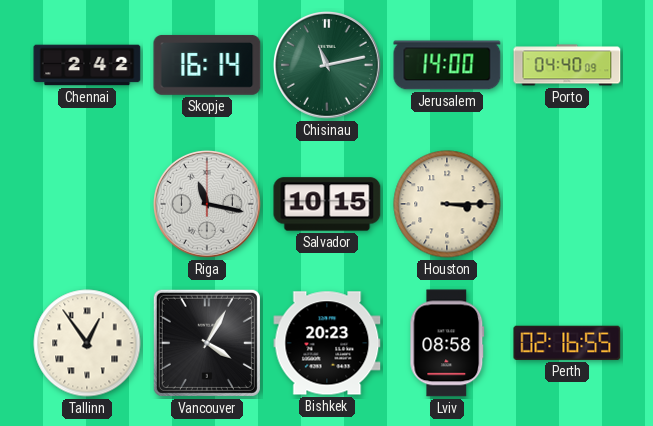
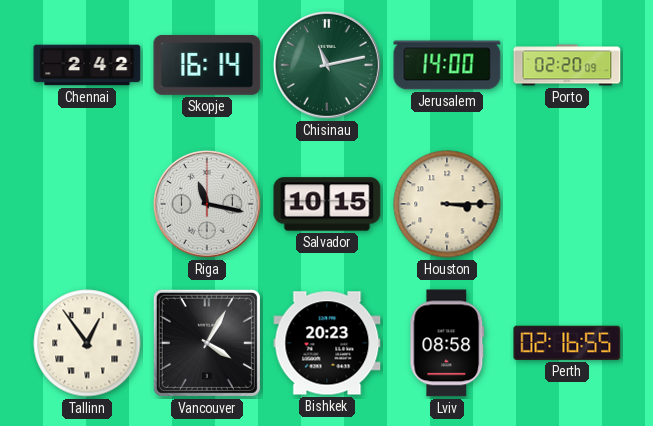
Porto: 04:40 -> 02:20
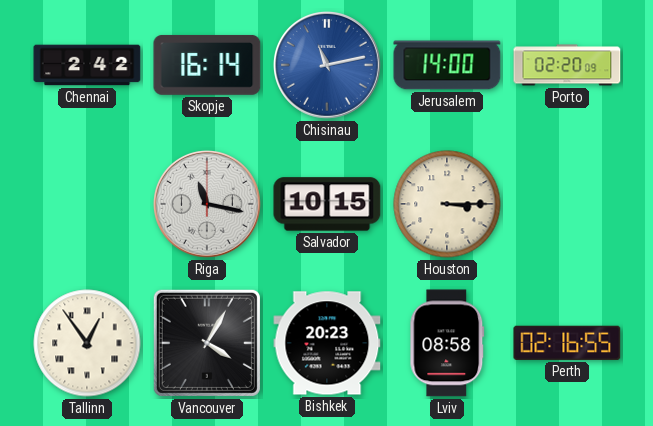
Chisinau dial: green -> blue
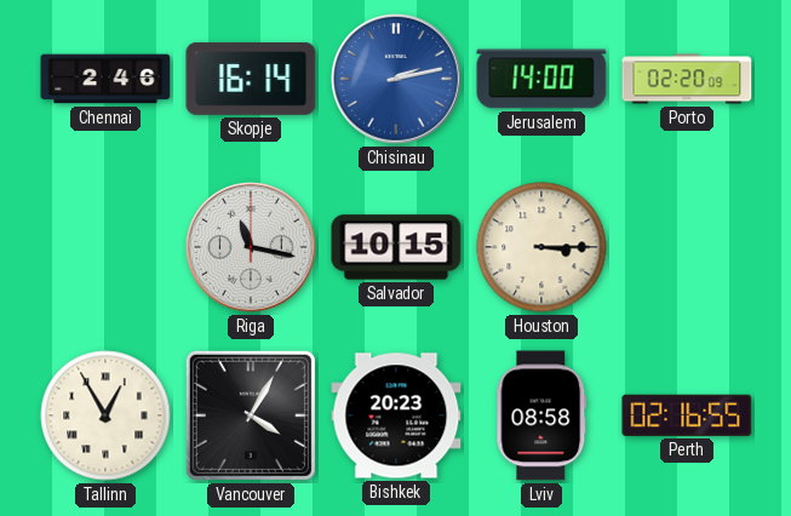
Chennai: 2:42 -> 2:46
Chisinau: 11:13 -> 2:13
Tallinn: 12:54 -> 12:55
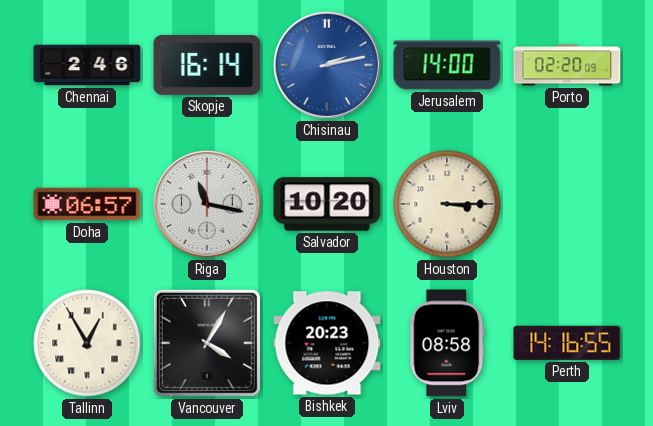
Doha: none -> 06:57
Salvador: 10:15 -> 10:20
Perth: 02:16 -> 14:16
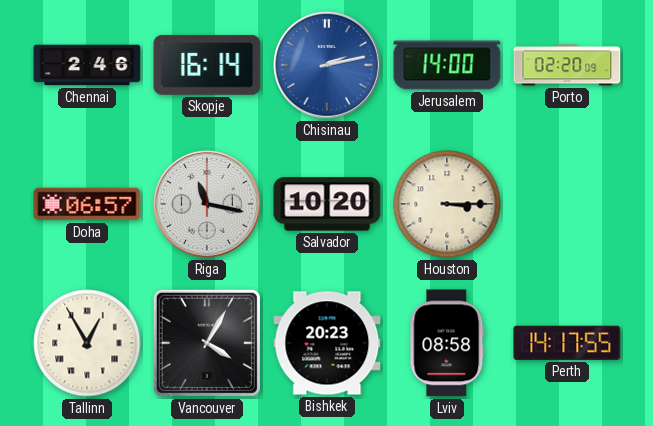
Perth: 14:16 -> 14:17
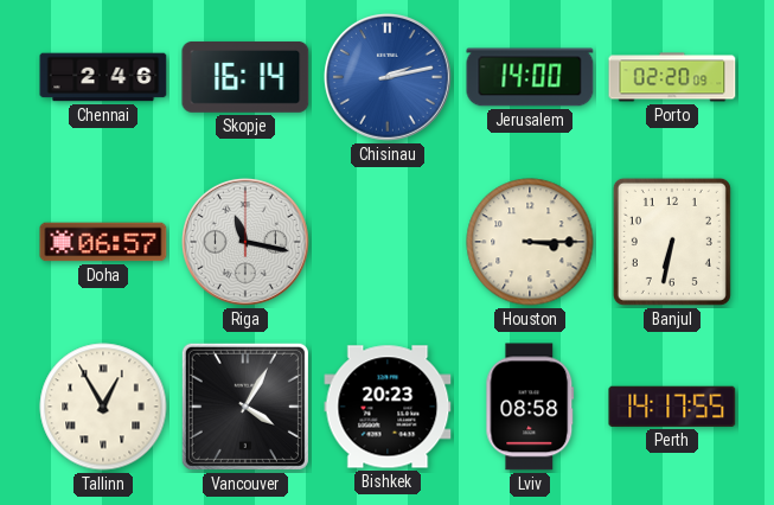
Salvador: 10:20 -> none
Banjul: none -> 6:32
